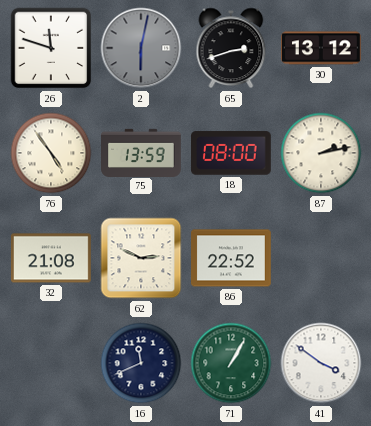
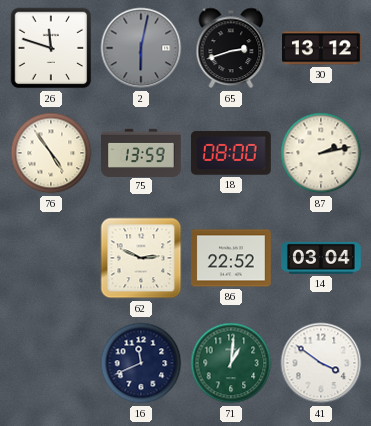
32: 21:08 -> none
14: none -> 03:04
71: 1:05 -> 1:01
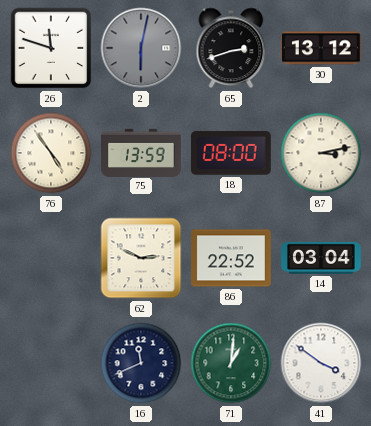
87: 2:13 -> 3:13
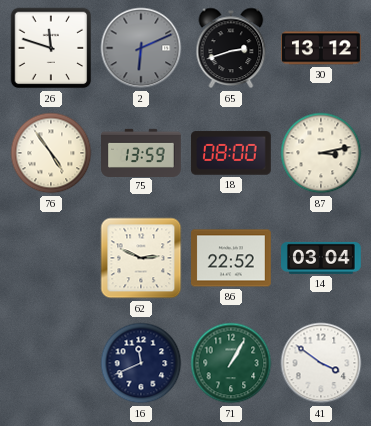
2: 6:02 -> 6:11
71: 1:01 -> 1:05
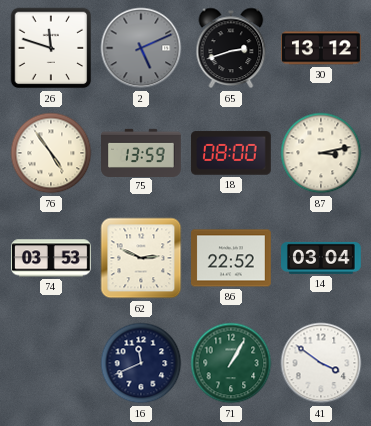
2: 6:11 -> 5:11
74: none -> 03:53
